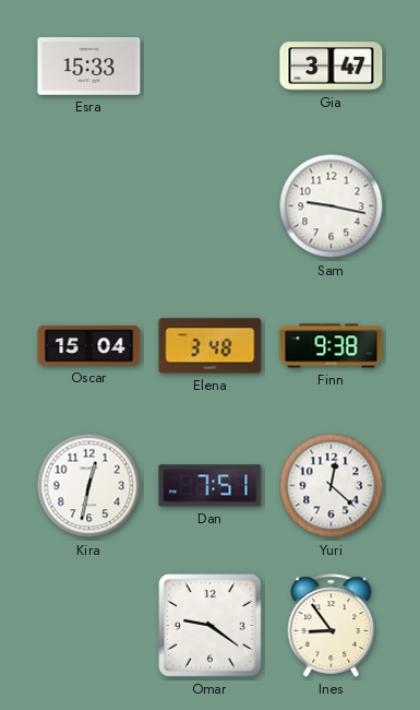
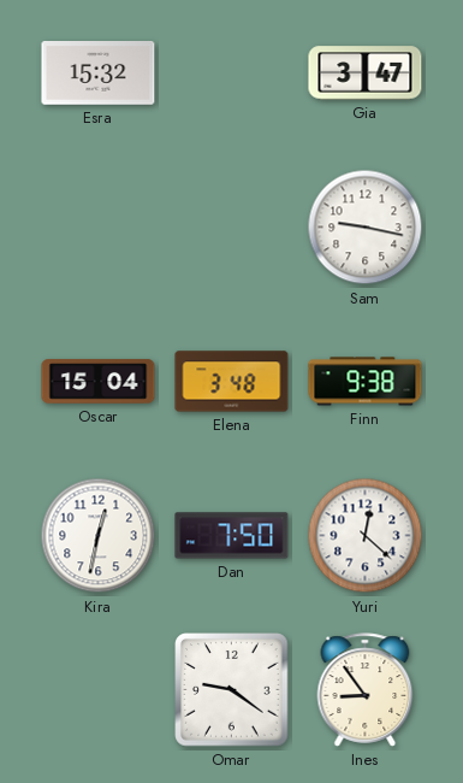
Esra: 15:33 -> 15:32
Dan: 7:51 -> 7:50
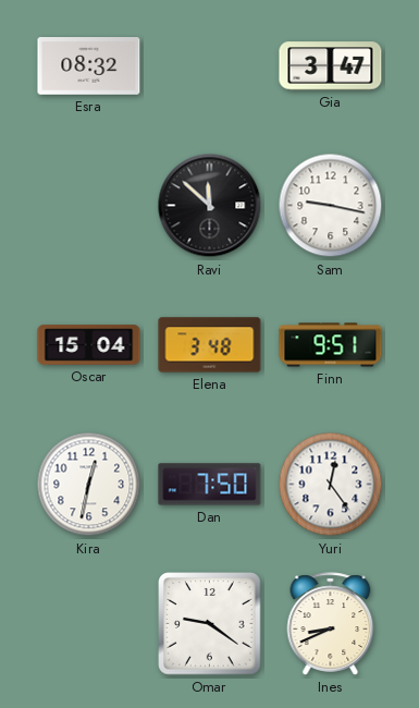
Esra: 15:32 -> 08:32
Ravi: none -> 11:52
Finn: 9:38 -> 9:51
Yuri: 12:22 -> 12:24
Ines: 8:54 -> 8:41
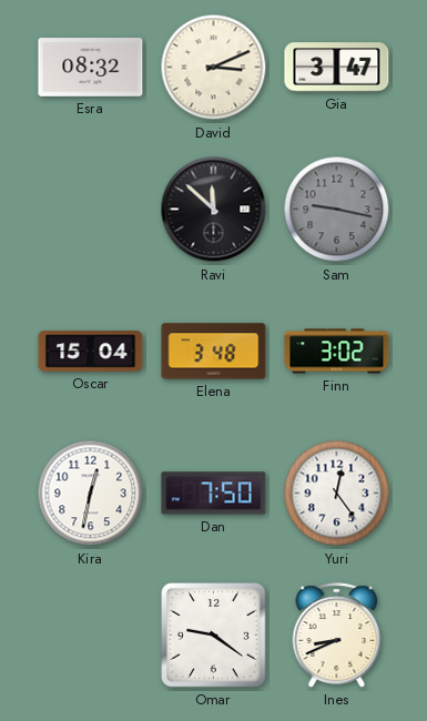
David: none -> 3:11
Sam dial: white -> grey
Finn: 9:51 -> 3:02
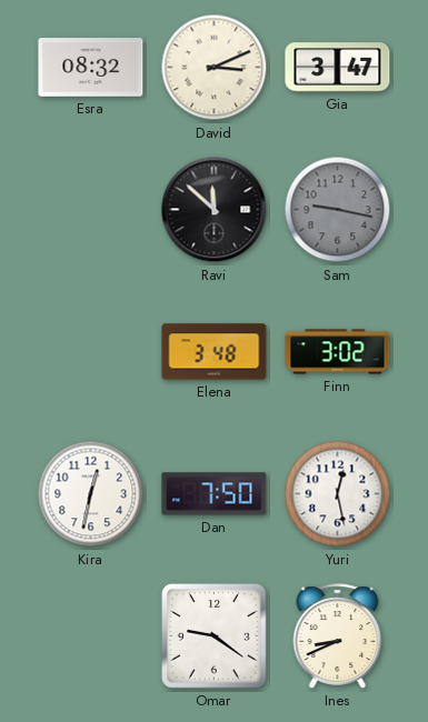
Oscar: 15:04 -> none
Yuri: 12:24 -> 12:28
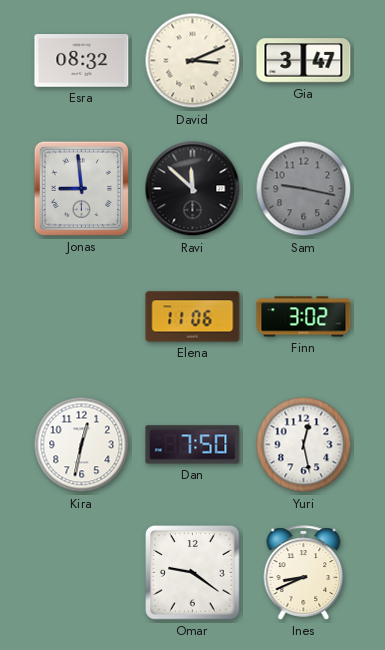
Jonas: none -> 8:59
Elena: 3:48 -> 11:06
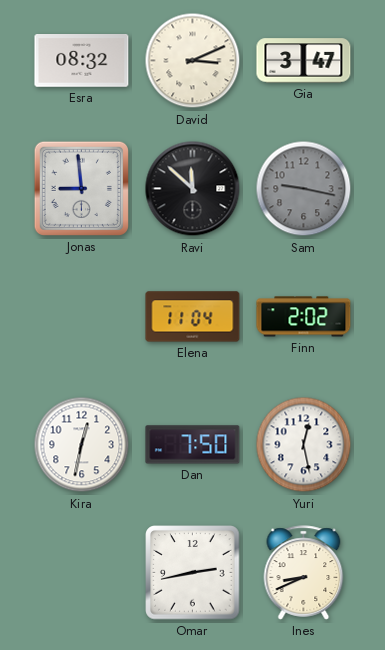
Elena: 11:06 -> 11:04
Finn: 3:02 -> 2:02
Omar: 9:21 -> 2:43
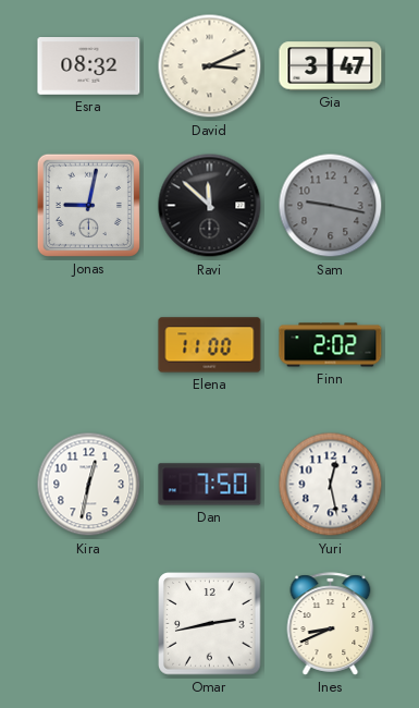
Jonas: 8:59 -> 9:02
Elena: 11:04 -> 11:00
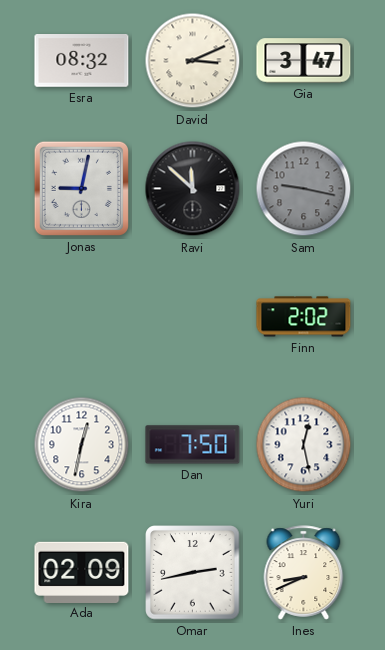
Elena: 11:00 -> none
Ada: none -> 02:09
